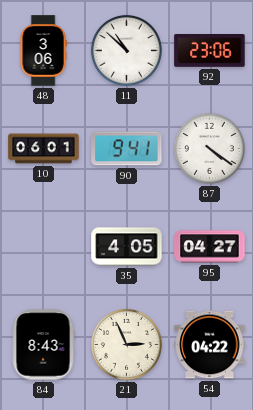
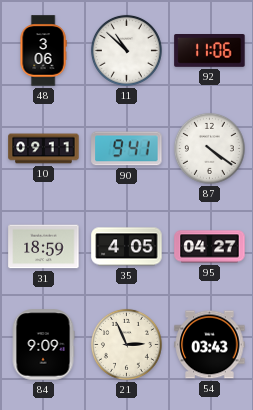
92: 23:06 -> 11:06
10: 06:01 -> 09:11
31: none -> 18:59
84: 8:43 -> 9:09
54: 04:22 -> 03:43
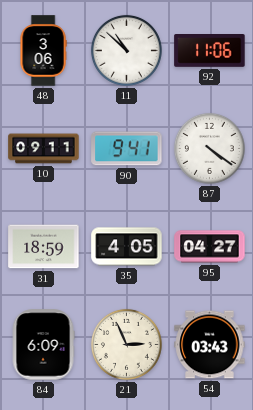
84: 9:09 -> 6:09
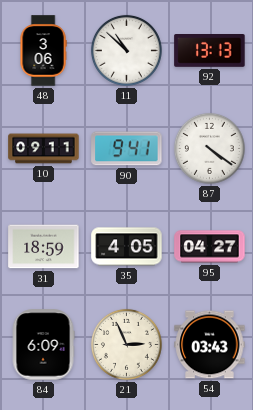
92: 11:06 -> 13:13
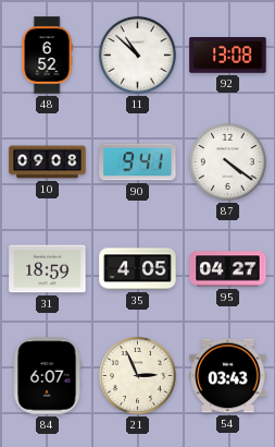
48: 3:06 -> 6:52
92: 13:13 -> 13:08
10: 09:11 -> 09:08
84: 6:09 -> 6:07
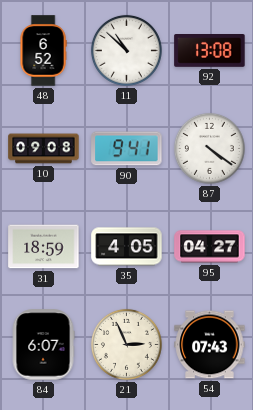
54: 03:43 -> 07:43
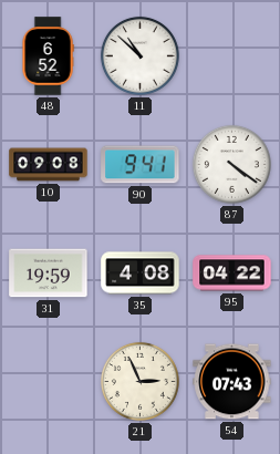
92: 13:08 -> none
31: 18:59 -> 19:59
35: 4:05 -> 4:08
95: 04:27 -> 04:22
84: 6:07 -> none
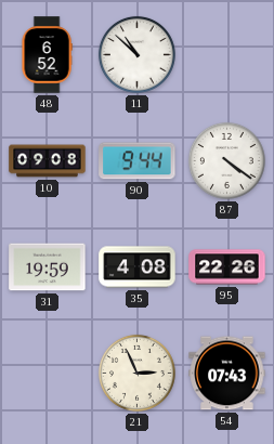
90: 9:41 -> 9:44
95: 04:22 -> 22:26
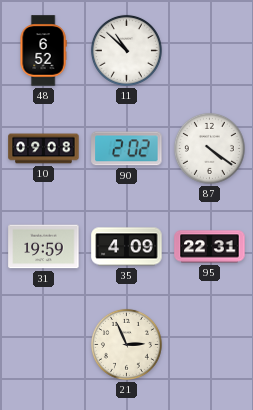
90: 9:44 -> 2:02
35: 4:08 -> 4:09
95: 22:26 -> 22:31
54: 07:43 -> none
